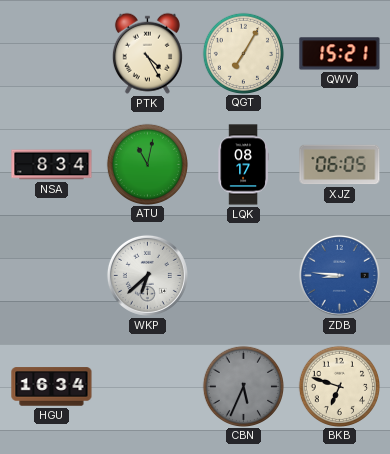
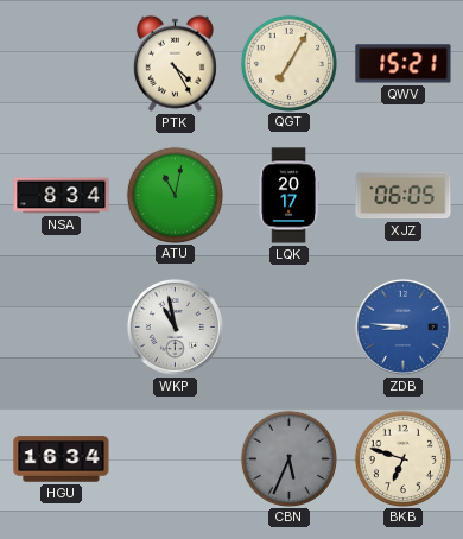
LQK: 08:17 -> 20:17
WKP: 6:38 -> 10:58
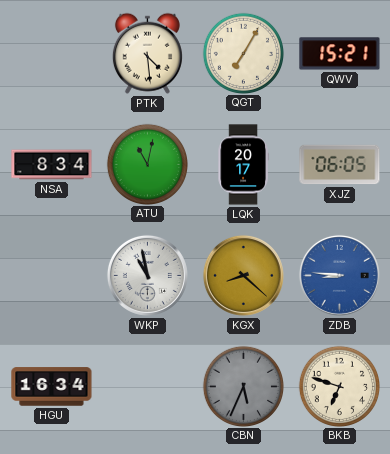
PTK: 4:25 -> 4:29
KGX: none -> 8:22
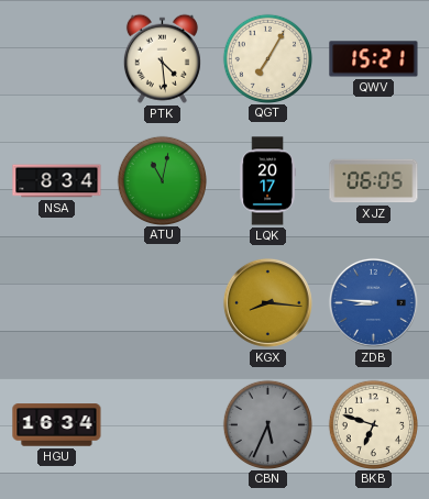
WKP: 10:58 -> none
KGX: 8:22 -> 8:16
